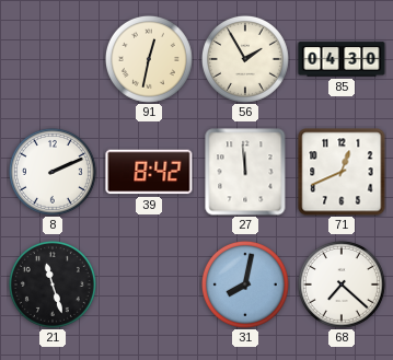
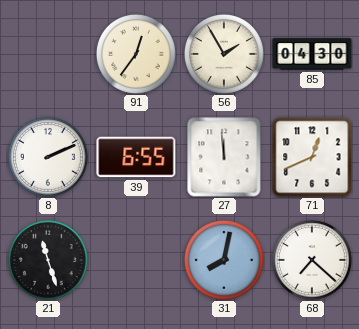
91: 12:32 -> 12:36
39: 8:42 -> 6:55
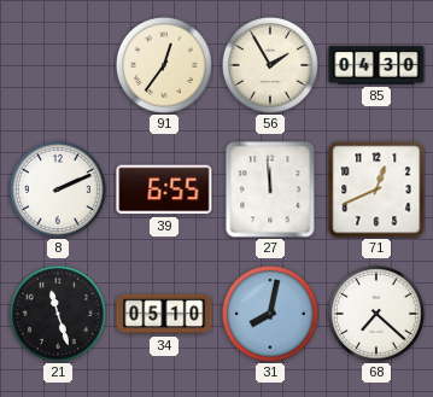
34: none -> 05:10
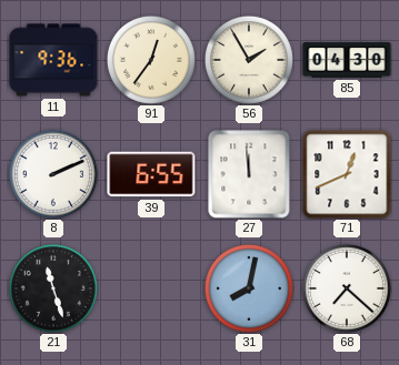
11: none -> 9:36
34: 05:10 -> none
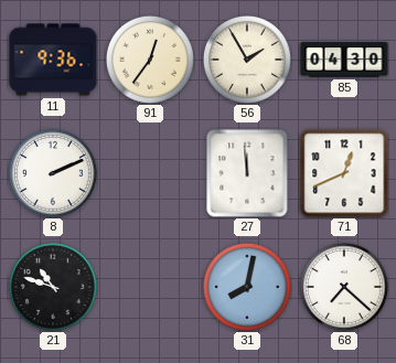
39: 6:55 -> none
21: 11:27 -> 10:48
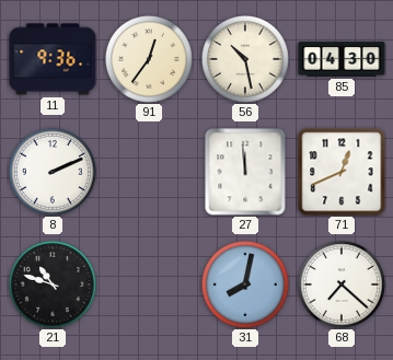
56: 1:55 -> 10:28
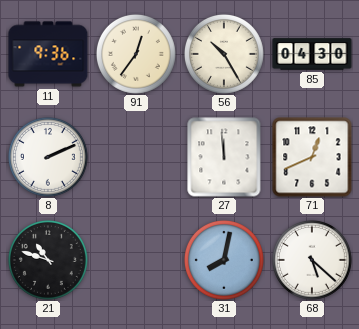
56: 10:28 -> 10:25
68: 7:22 -> 5:22
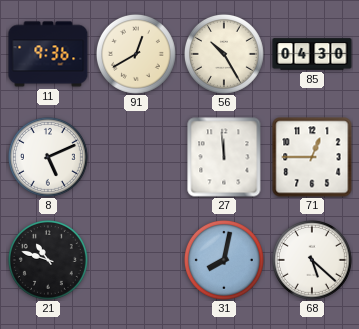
91: 12:36 -> 12:40
8: 2:11 -> 5:11
71: 12:41 -> 12:45
